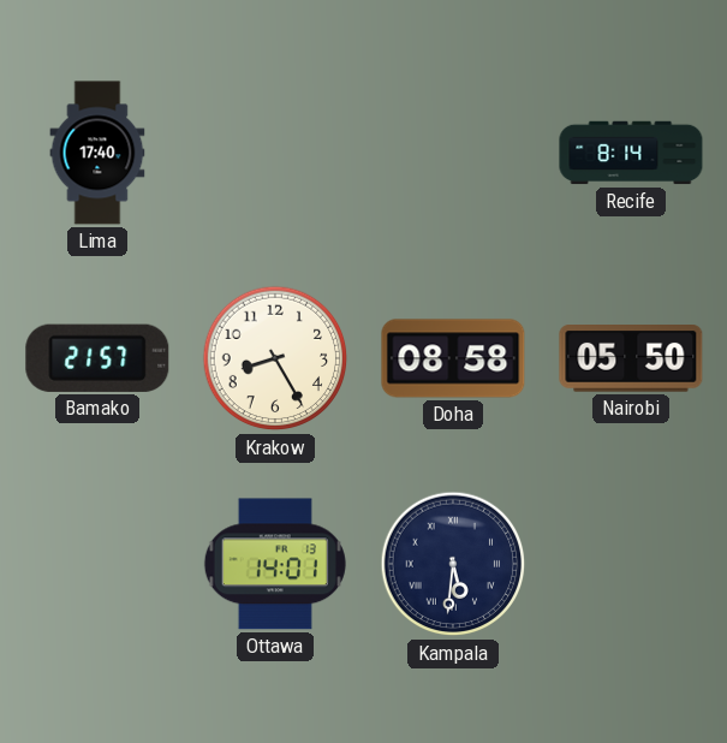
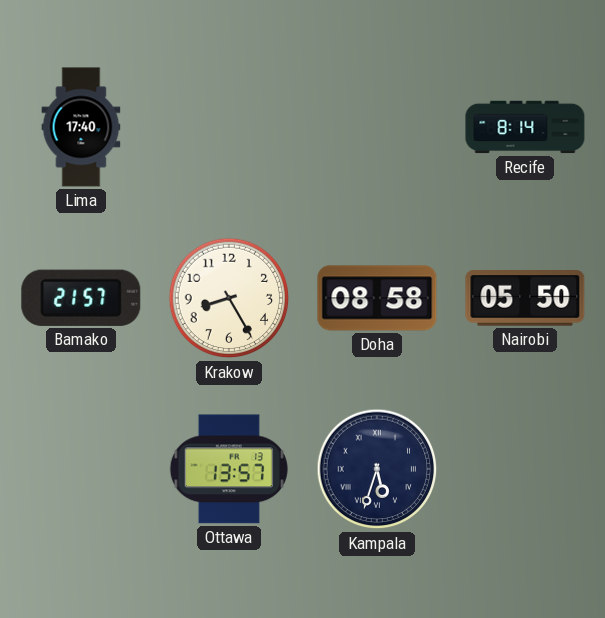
Ottawa: 14:01 -> 13:57
Kampala: 5:31 -> 5:33
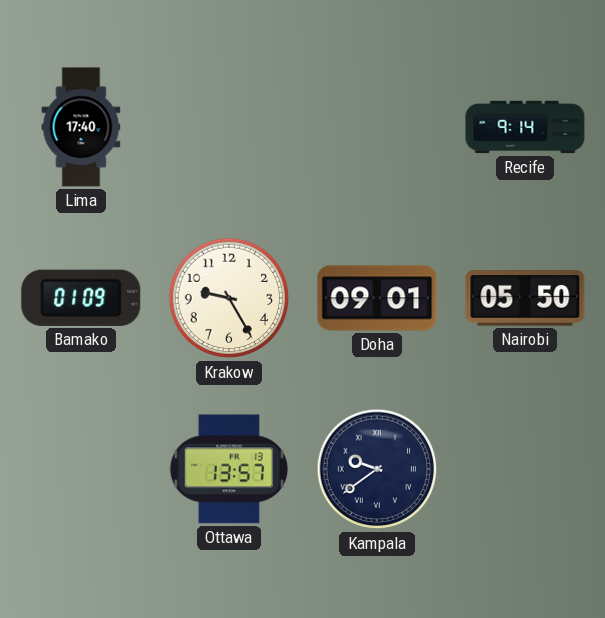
Recife: 8:14 -> 9:14
Bamako: 21:57 -> 01:09
Krakow: 8:25 -> 9:25
Doha: 08:58 -> 09:01
Kampala: 5:33 -> 9:39
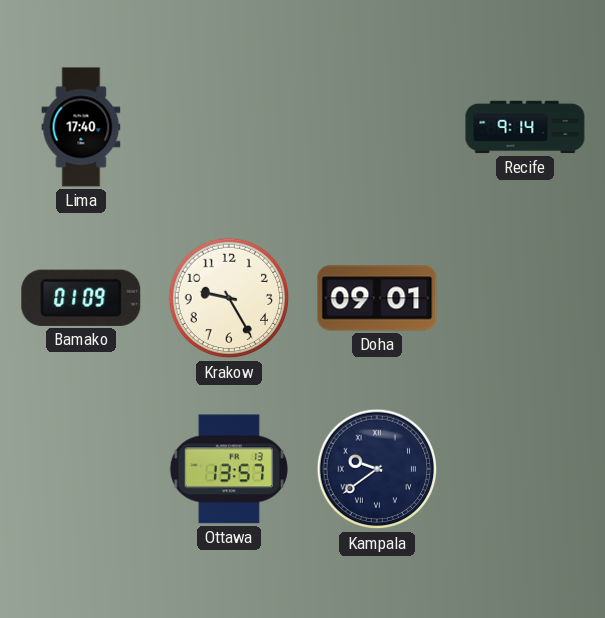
Nairobi: 05:50 -> none
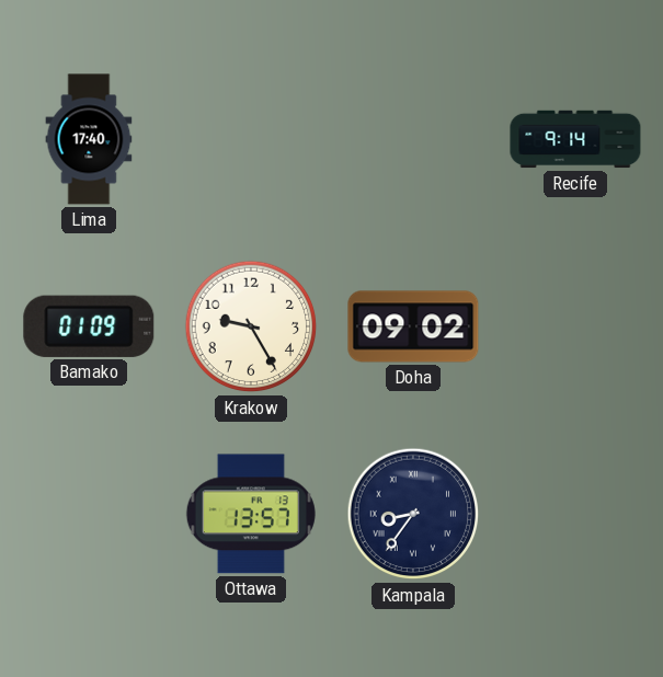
Doha: 09:01 -> 09:02
Kampala: 9:39 -> 8:36
